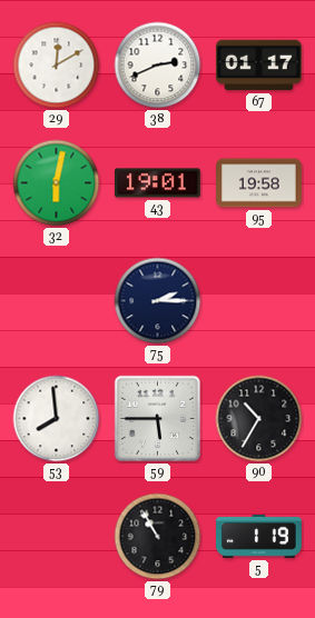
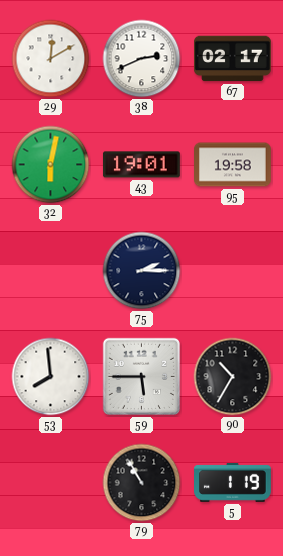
67: 01:17 -> 02:17
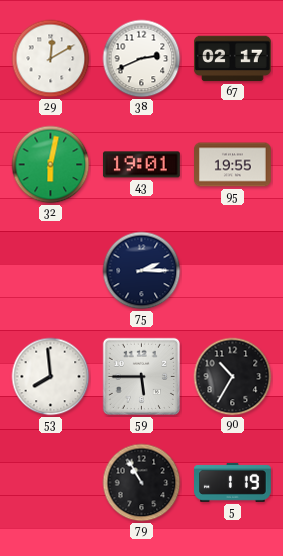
95: 19:58 -> 19:55
